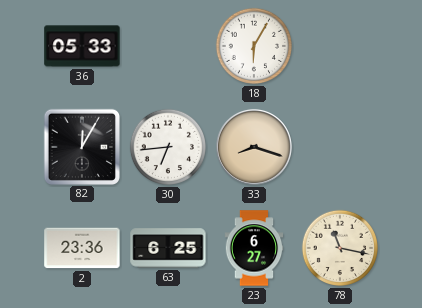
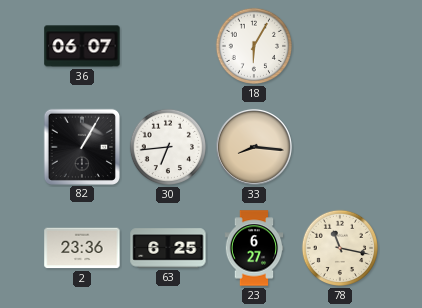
36: 05:33 -> 06:07
82: 12:05 -> 1:05
33: 8:18 -> 8:16
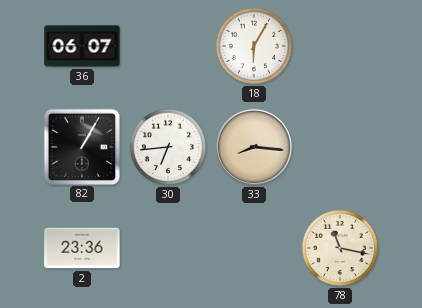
63: 6:25 -> none
23: 6:27 -> none
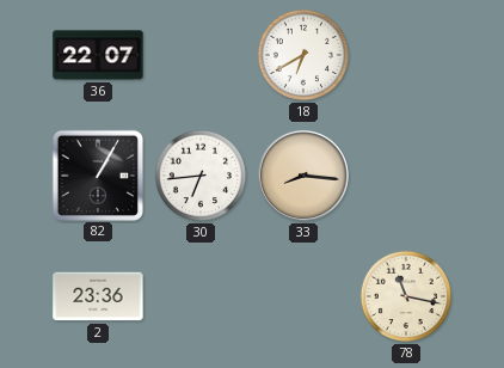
36: 06:07 -> 22:07
18: 6:05 -> 6:40
